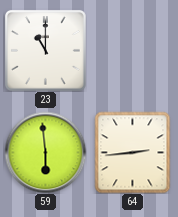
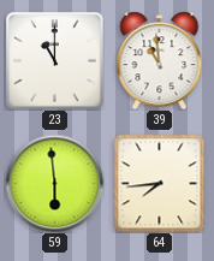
39: none -> 10:59
64: 2:44 -> 7:44
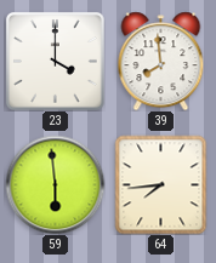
23: 11:00 -> 4:00
39: 10:59 -> 7:59
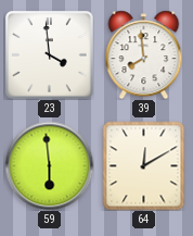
23: 4:00 -> 3:59
64: 7:44 -> 12:10
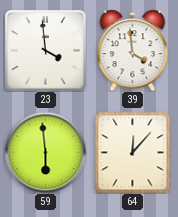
39: 7:59 -> 3:59
64: 12:10 -> 12:07
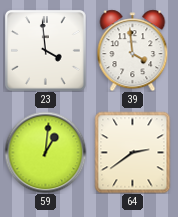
59: 5:59 -> 1:01
64: 12:07 -> 2:39
